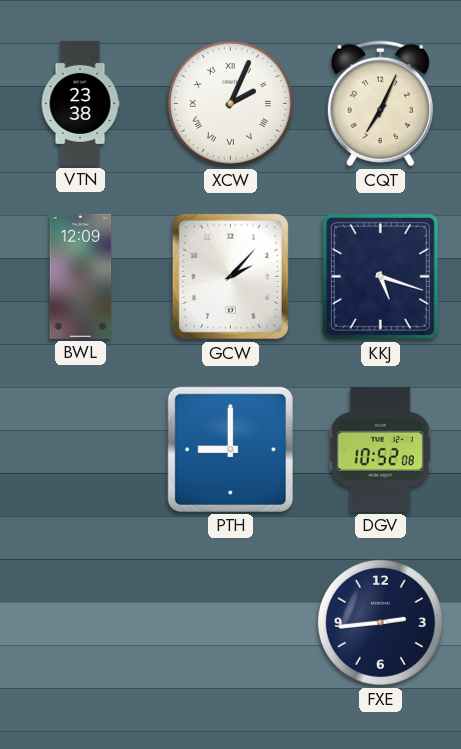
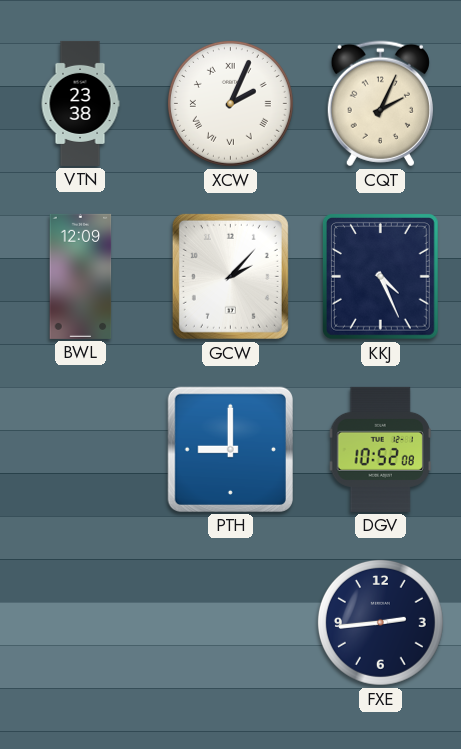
CQT: 7:04 -> 2:04
KKJ: 5:18 -> 4:26
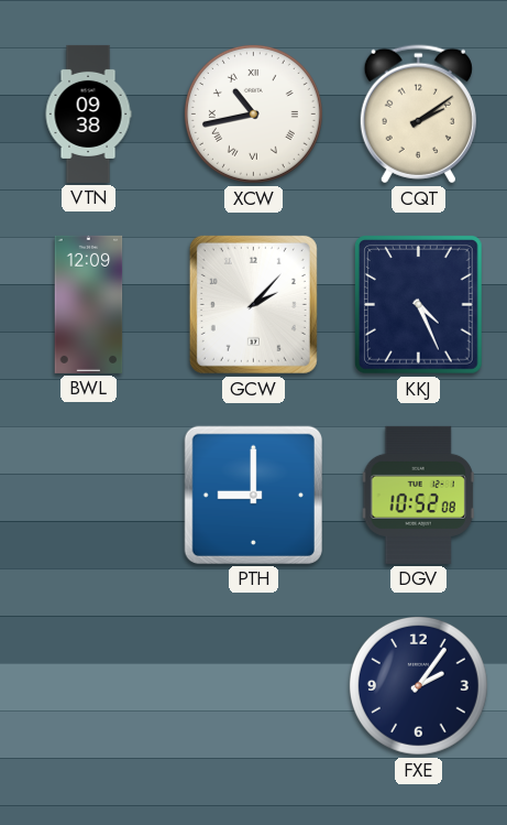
VTN: 23:38 -> 09:38
XCW: 2:04 -> 10:43
CQT: 2:04 -> 2:09
FXE: 2:44 -> 2:06
